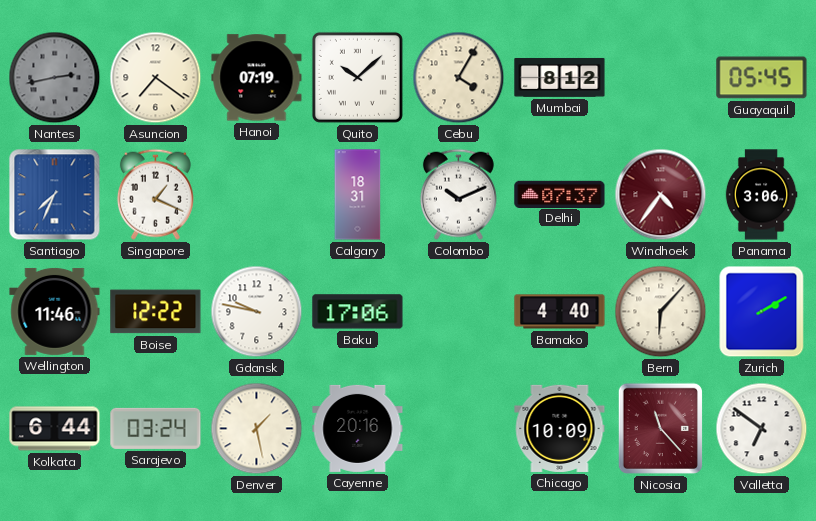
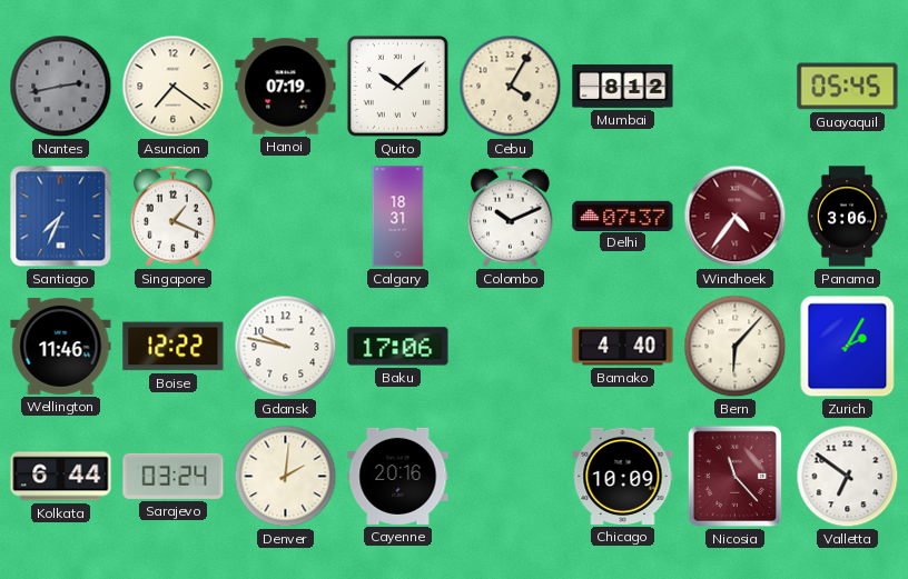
Zurich: 2:10 -> 2:05
Denver: 1:28 -> 2:01
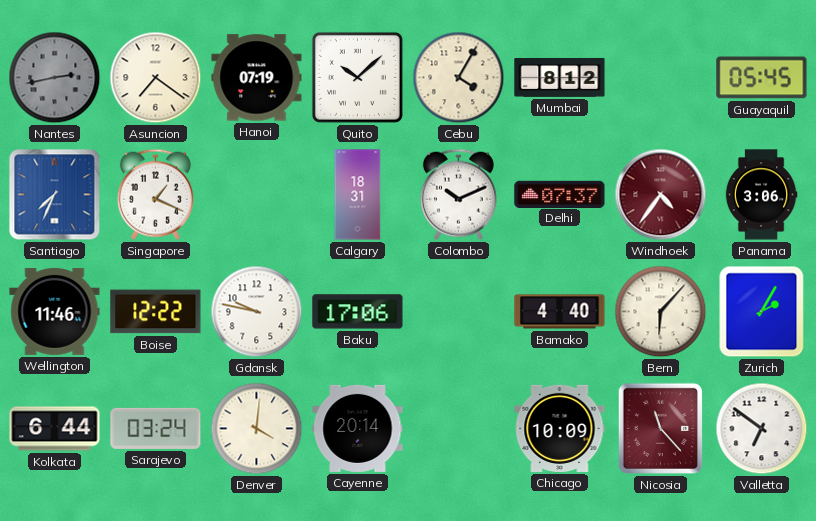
Denver: 2:01 -> 4:01
Cayenne: 20:16 -> 20:14
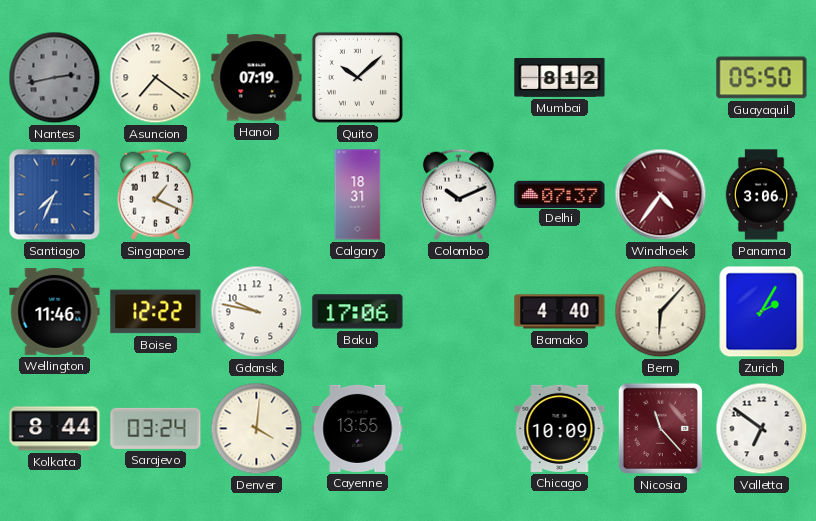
Cebu: 4:05 -> none
Guayaquil: 05:45 -> 05:50
Kolkata: 6:44 -> 8:44
Cayenne: 20:14 -> 13:55
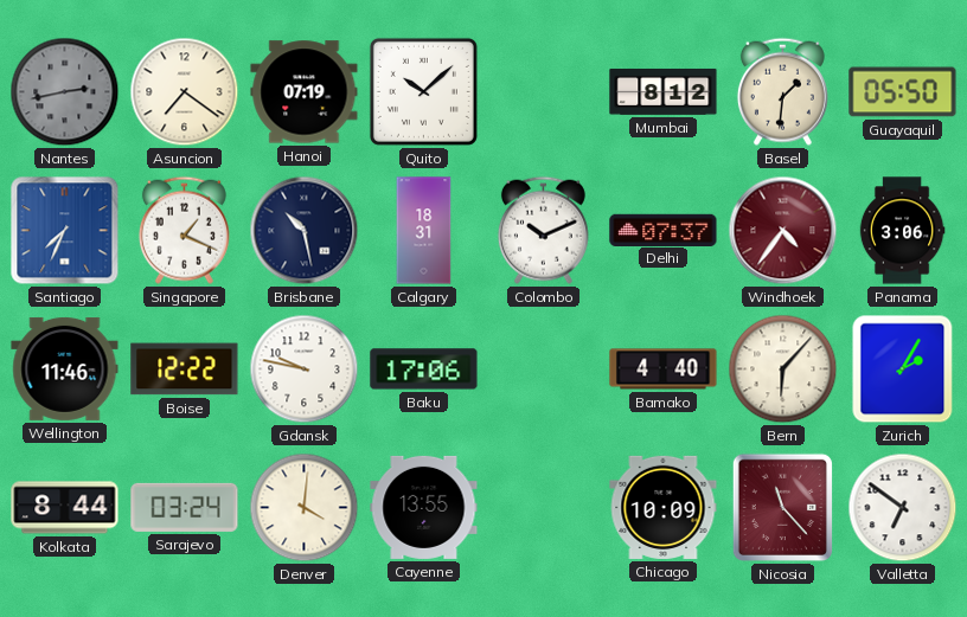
Basel: none -> 1:31
Brisbane: none -> 10:28
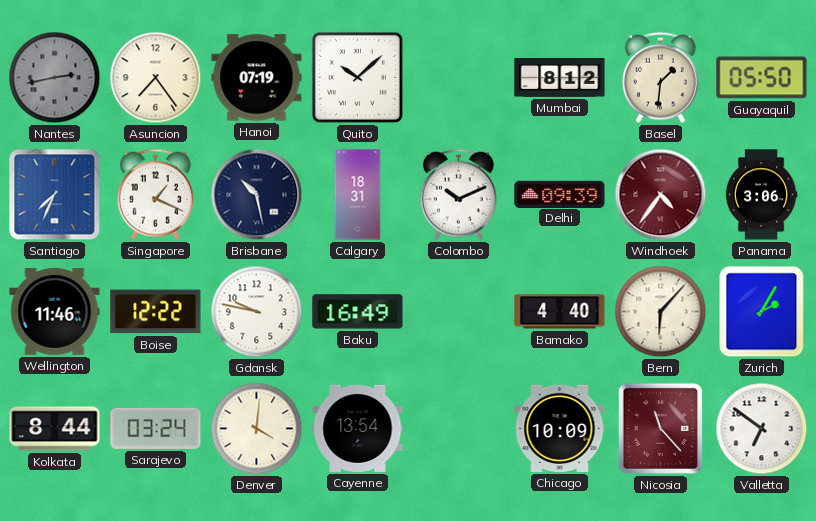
Asuncion: 7:21 -> 7:24
Delhi: 07:37 -> 09:39
Baku: 17:06 -> 16:49
Cayenne: 13:55 -> 13:54
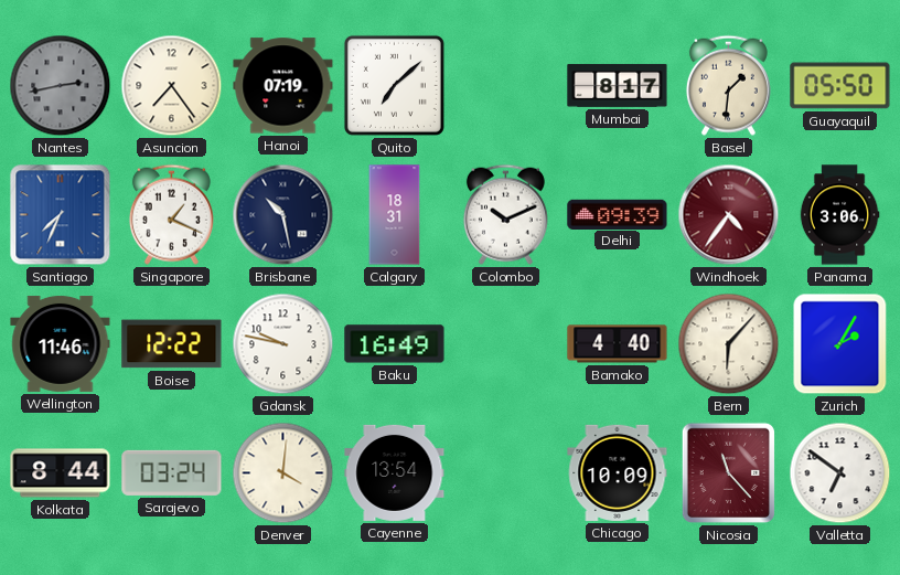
Quito: 10:08 -> 7:08
Mumbai: 8:12 -> 8:17
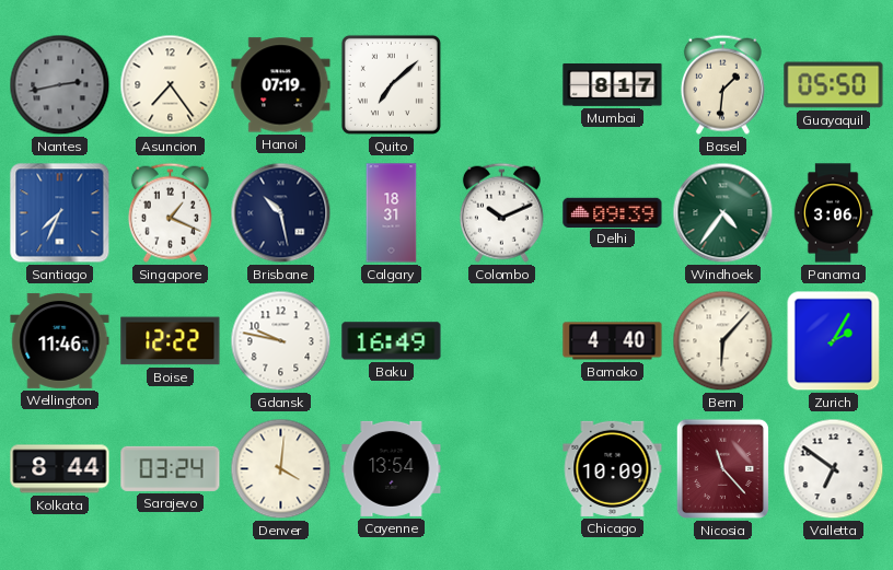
Windhoek dial: burgundy -> green
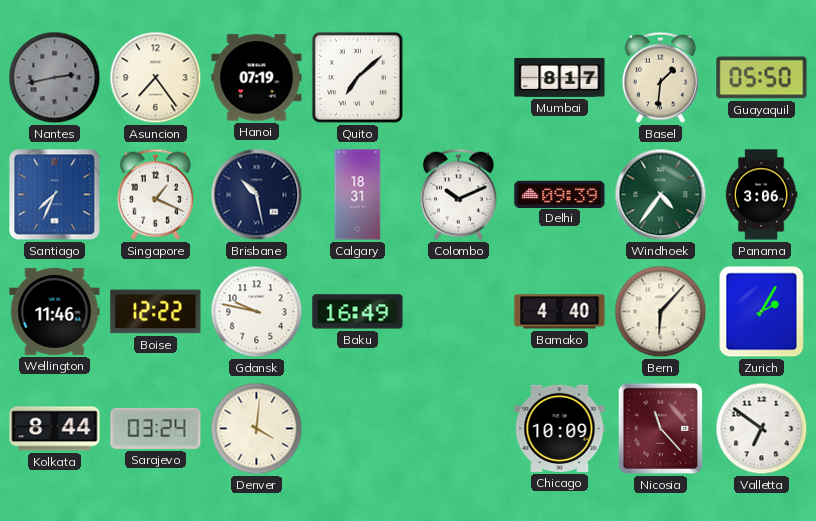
Cayenne: 13:54 -> none
